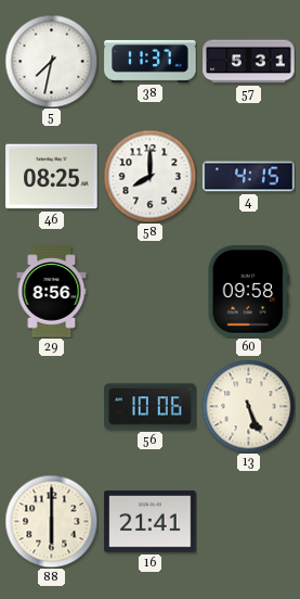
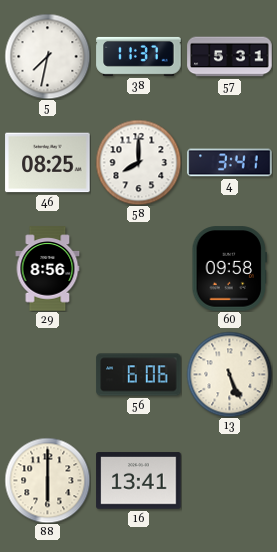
4: 4:15 -> 3:41
56: 10:06 -> 6:06
16: 21:41 -> 13:41
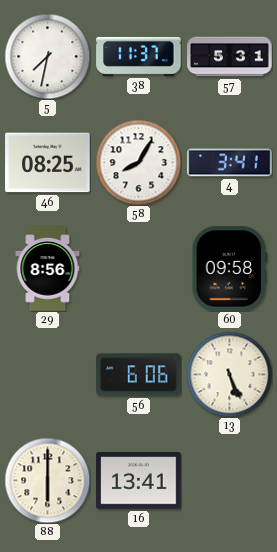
58: 8:00 -> 8:05
